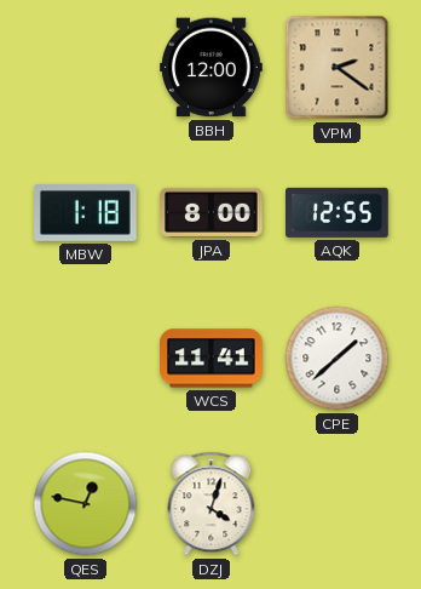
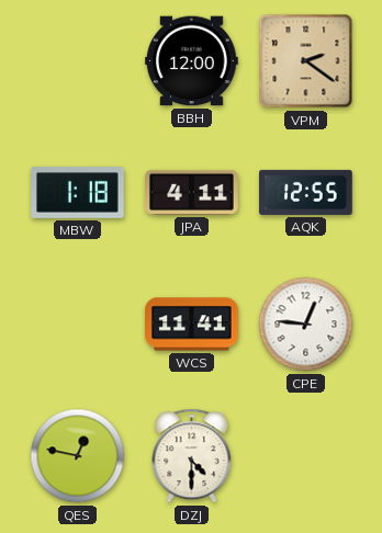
JPA: 8:00 -> 4:11
CPE: 1:38 -> 12:46
DZJ: 4:03 -> 4:30
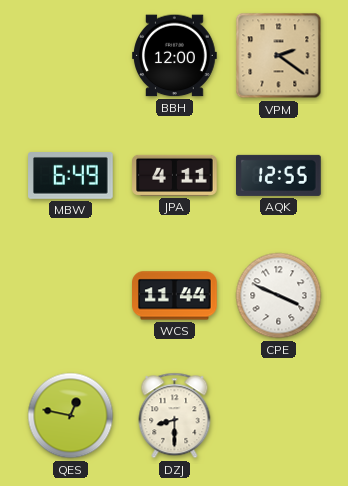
MBW: 1:18 -> 6:49
WCS: 11:41 -> 11:44
CPE: 12:46 -> 3:49
DZJ: 4:30 -> 8:30
